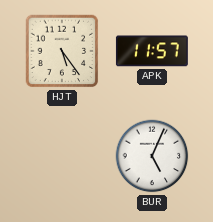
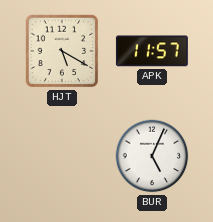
HJT: 5:24 -> 5:20
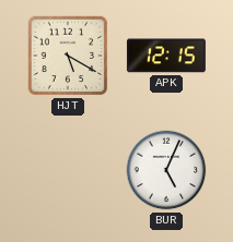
APK: 11:57 -> 12:15
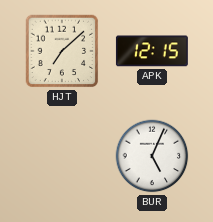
HJT: 5:20 -> 7:08
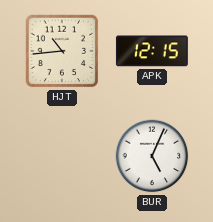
HJT: 7:08 -> 10:44
